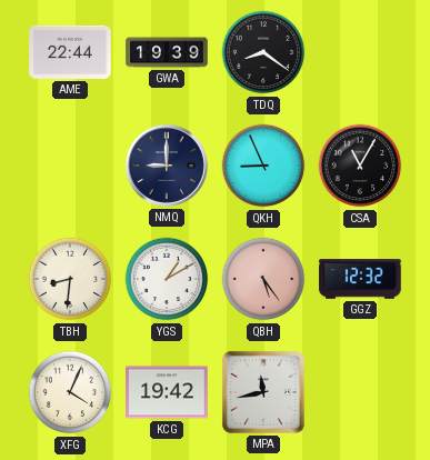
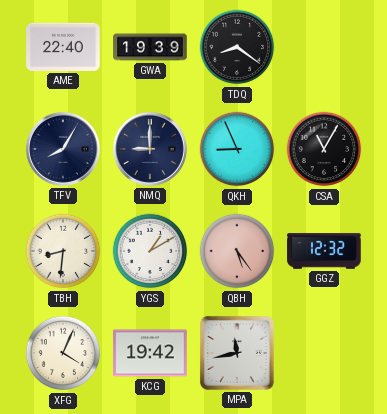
AME: 22:44 -> 22:40
TFV: none -> 8:05
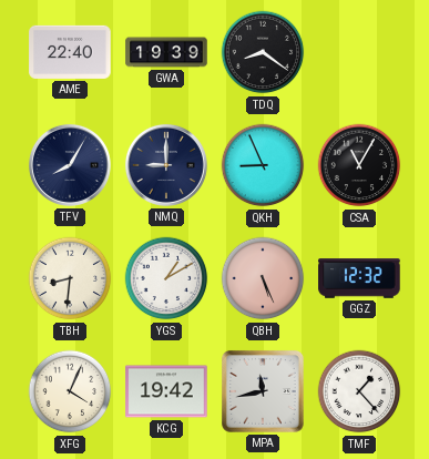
QBH: 5:24 -> 5:26
TMF: none -> 1:23
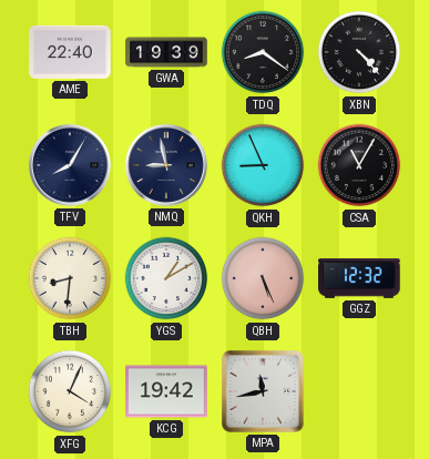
XBN: none -> 4:23
NMQ: 9:00 -> 8:58
TMF: 1:23 -> none
